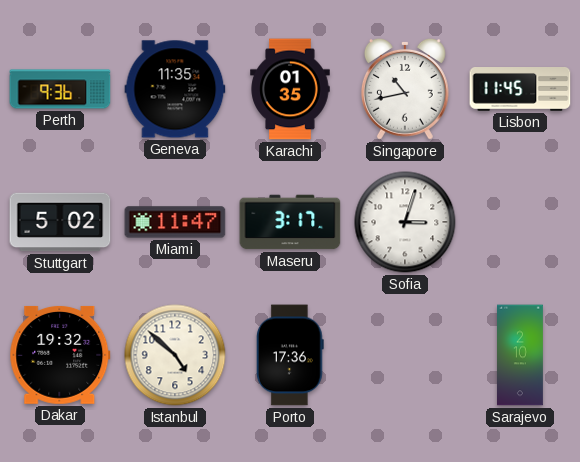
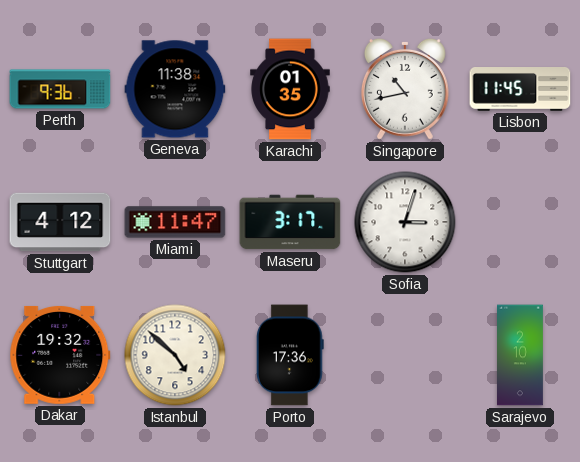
Geneva: 11:35 -> 11:38
Stuttgart: 5:02 -> 4:12
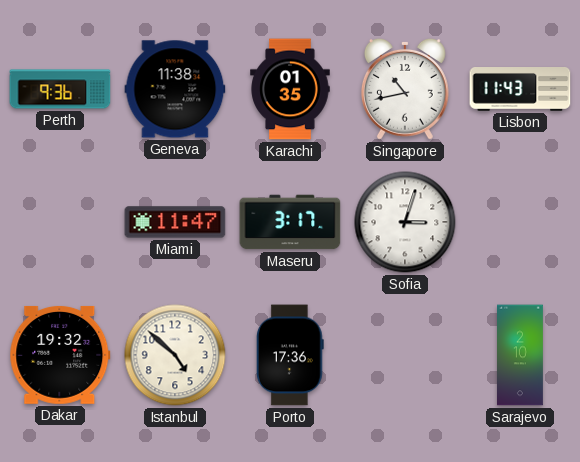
Lisbon: 11:45 -> 11:43
Stuttgart: 4:12 -> none
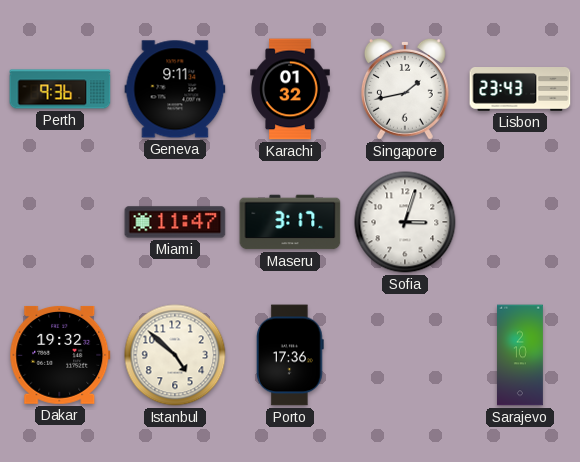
Geneva: 11:38 -> 9:11
Karachi: 01:35 -> 01:32
Singapore: 10:43 -> 1:43
Lisbon: 11:43 -> 23:43
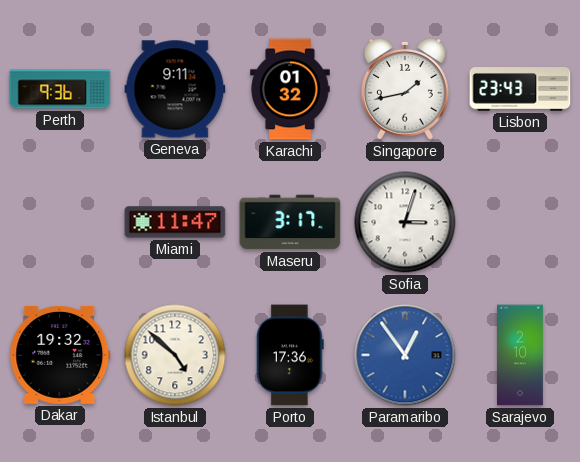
Paramaribo: none -> 12:54
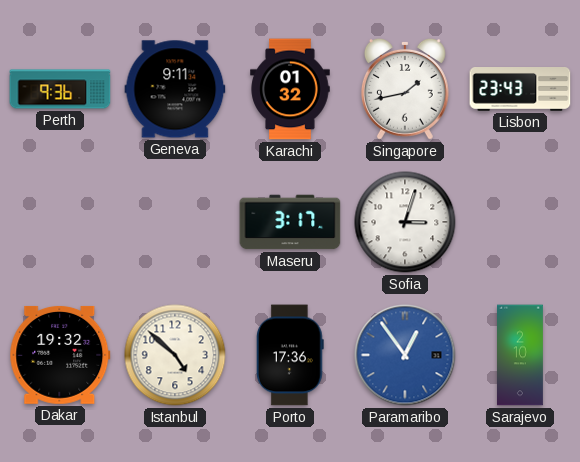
Miami: 11:47 -> none
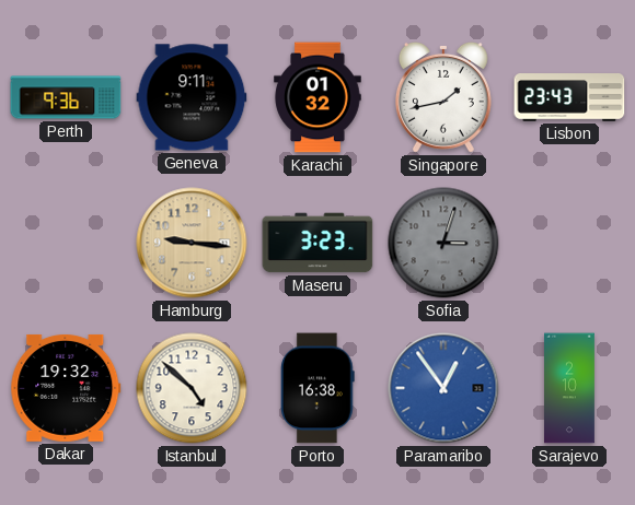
Hamburg: none -> 9:16
Maseru: 3:17 -> 3:23
Sofia dial: white -> grey
Porto: 17:36 -> 16:38
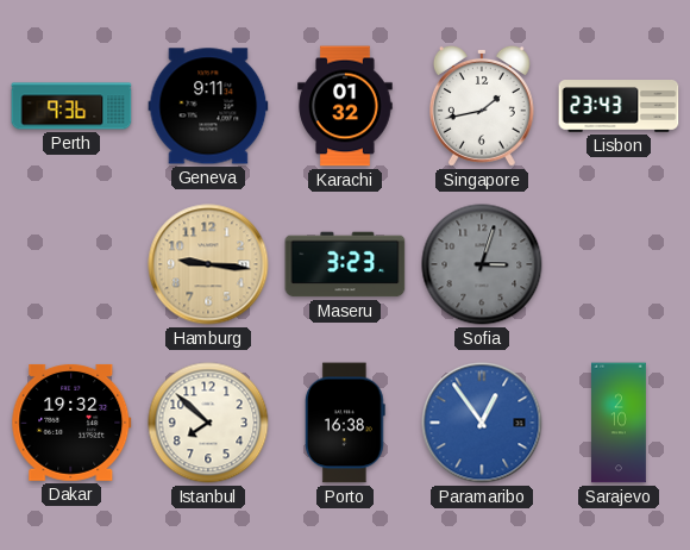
Istanbul: 4:52 -> 7:52
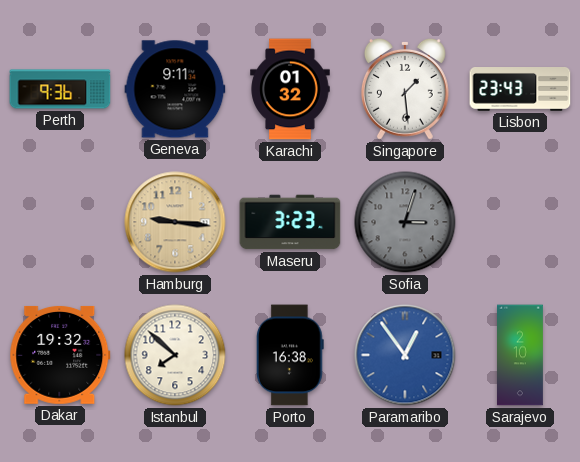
Singapore: 1:43 -> 1:29
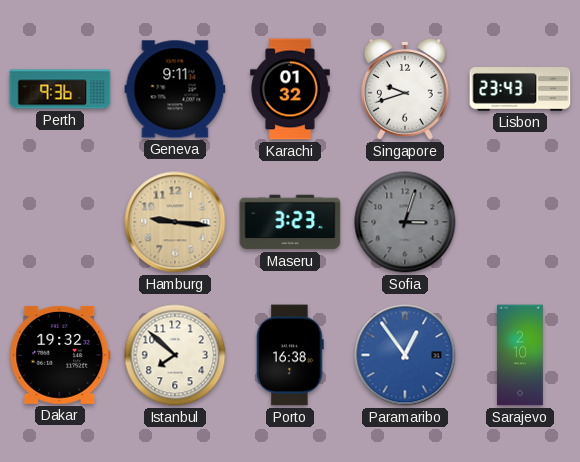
Singapore: 1:29 -> 9:42
